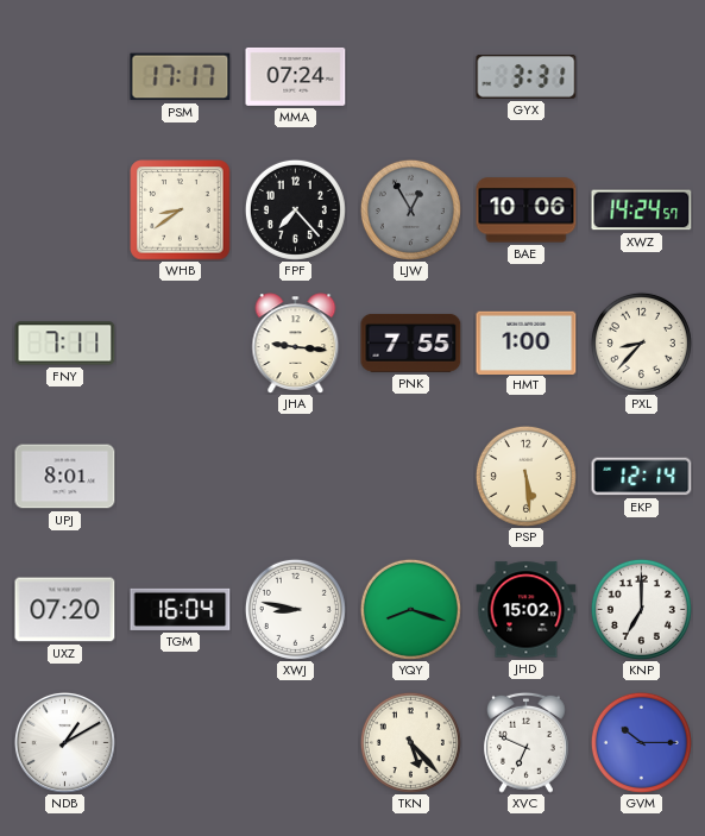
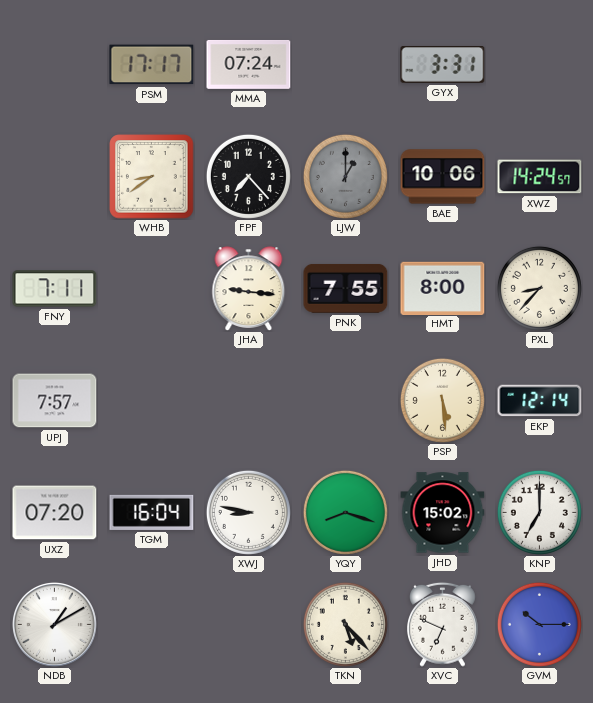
LJW: 12:55 -> 1:00
HMT: 1:00 -> 8:00
UPJ: 8:01 -> 7:57
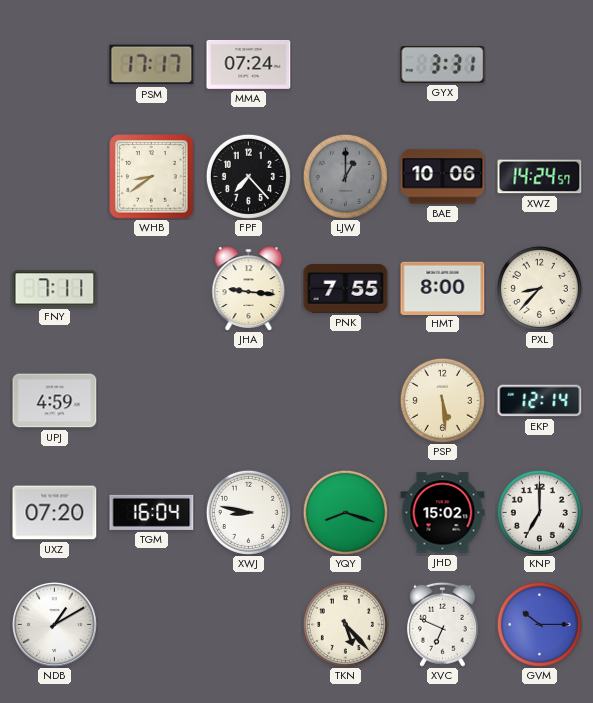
UPJ: 7:57 -> 4:59
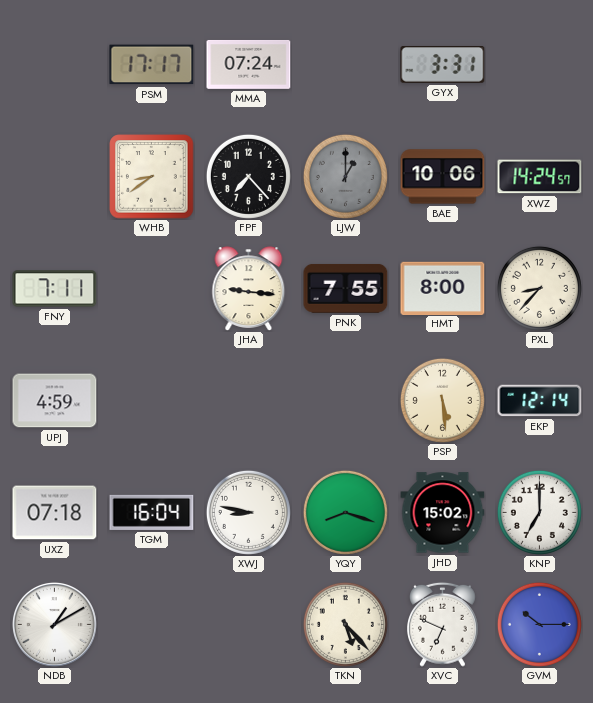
UXZ: 07:20 -> 07:18
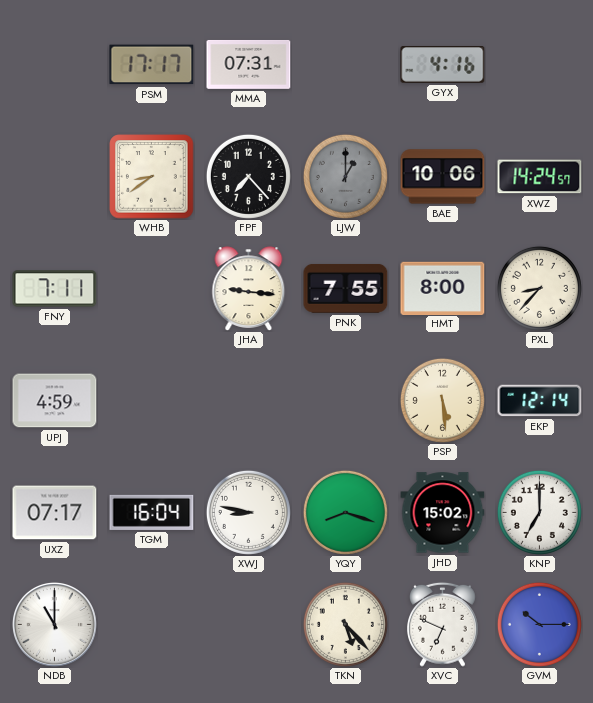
MMA: 07:24 -> 07:31
GYX: 3:31 -> 4:16
UXZ: 07:18 -> 07:17
NDB: 1:10 -> 11:00
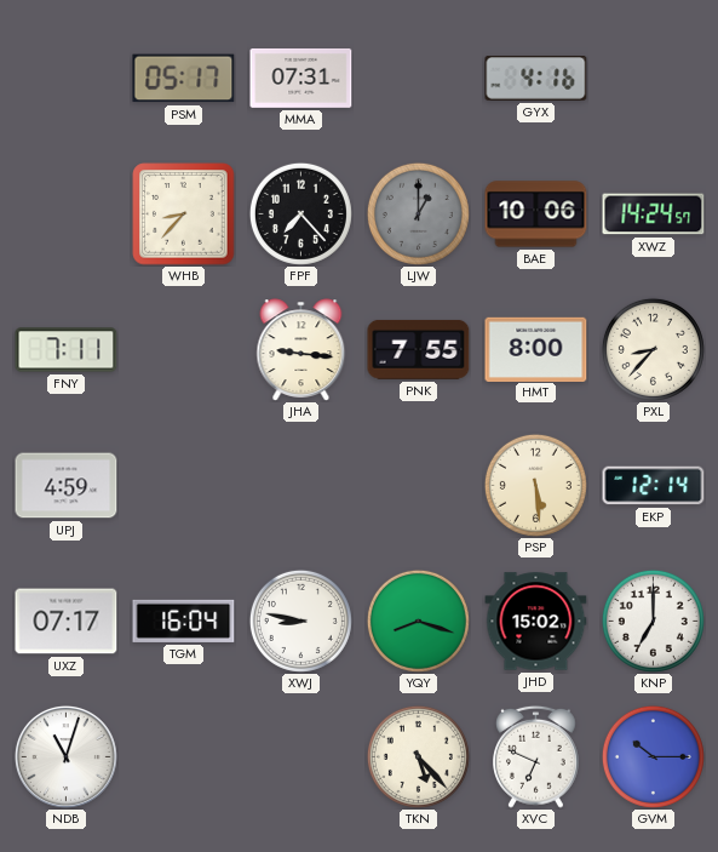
PSM: 17:17 -> 05:17
WHB: 8:39 -> 8:37
NDB: 11:00 -> 11:03
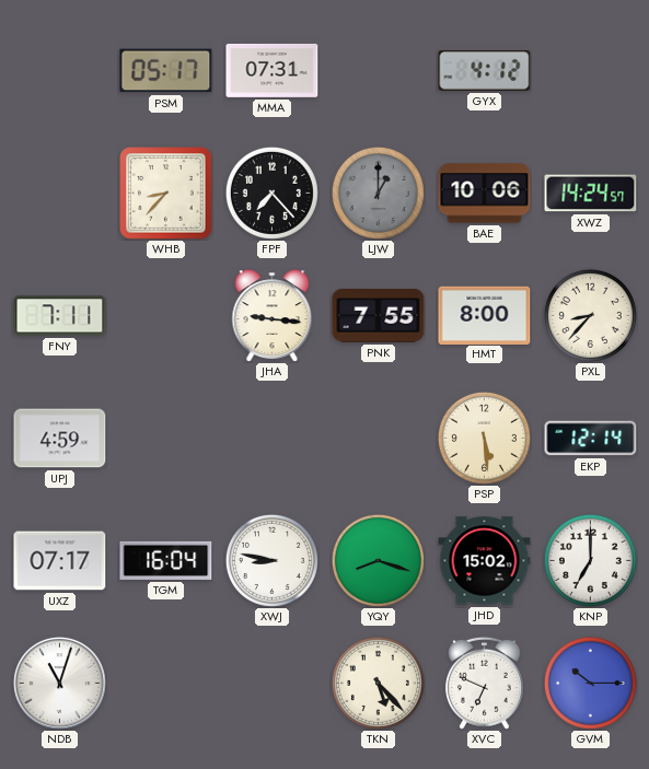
GYX: 4:16 -> 4:12
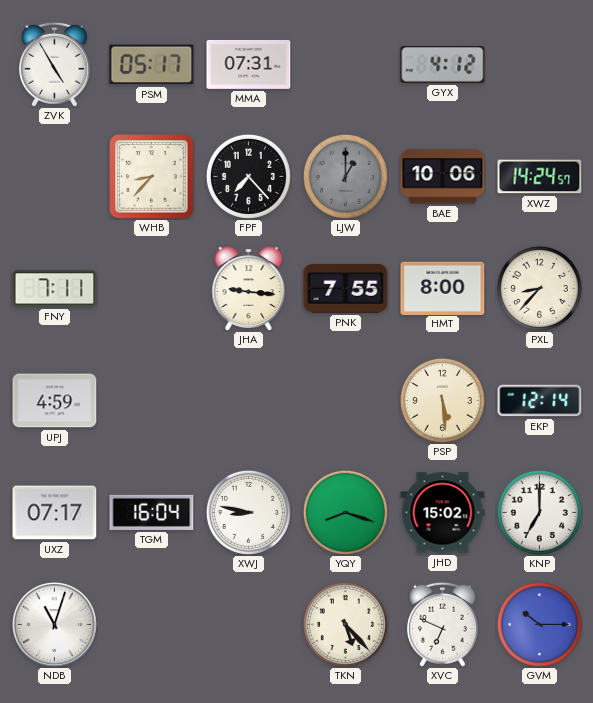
ZVK: none -> 4:55
